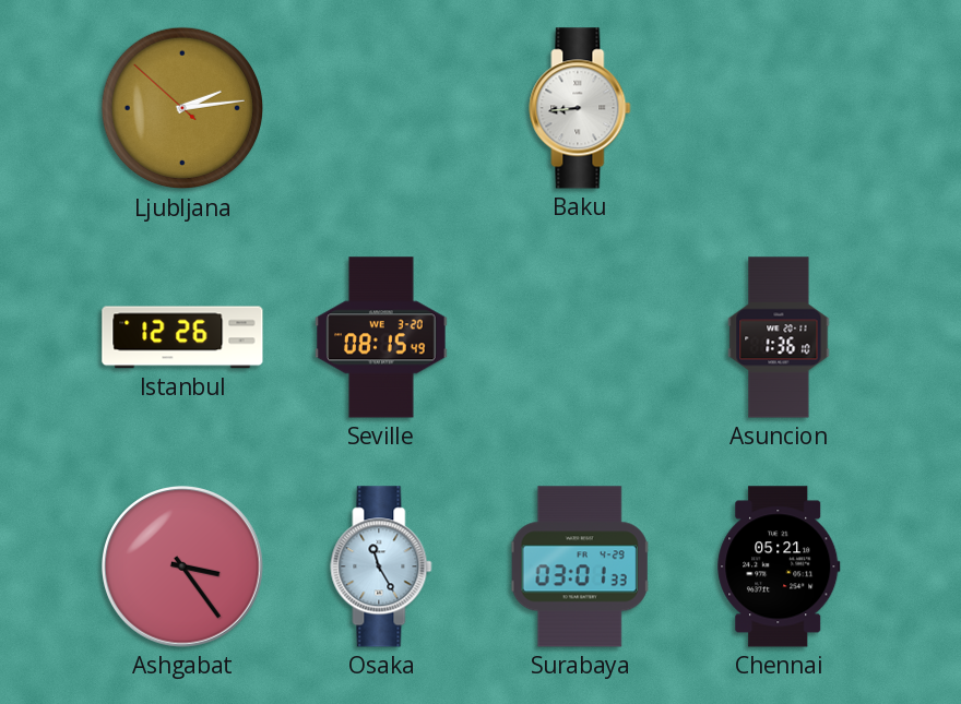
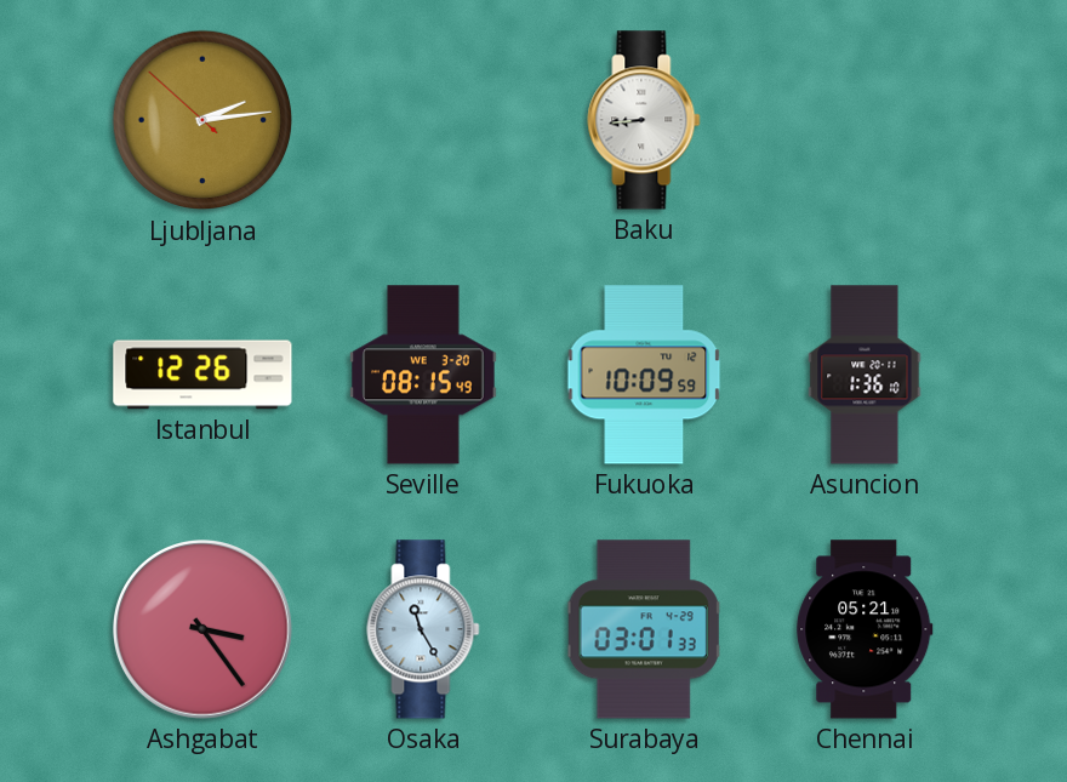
Fukuoka: none -> 10:09
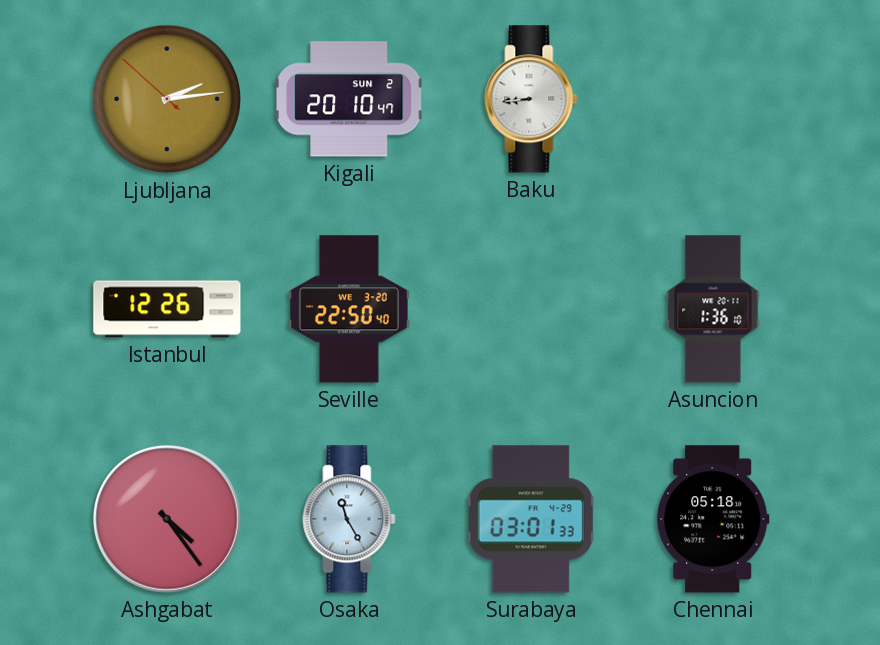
Kigali: none -> 20:10
Seville: 08:15 -> 22:50
Fukuoka: 10:09 -> none
Ashgabat: 3:24 -> 4:24
Chennai: 05:21 -> 05:18
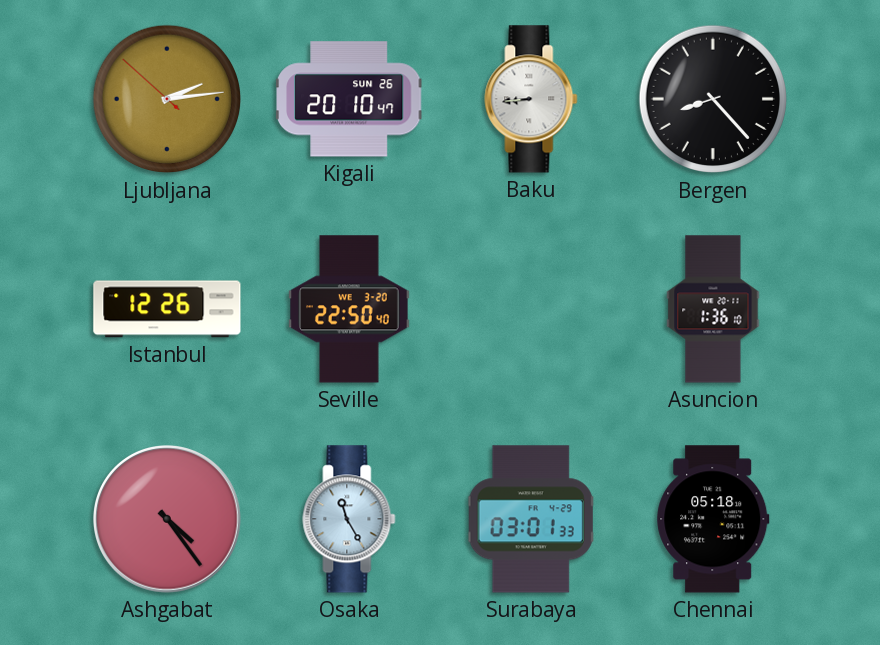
Kigali date: SUN 2 -> SUN 26
Bergen: none -> 8:23
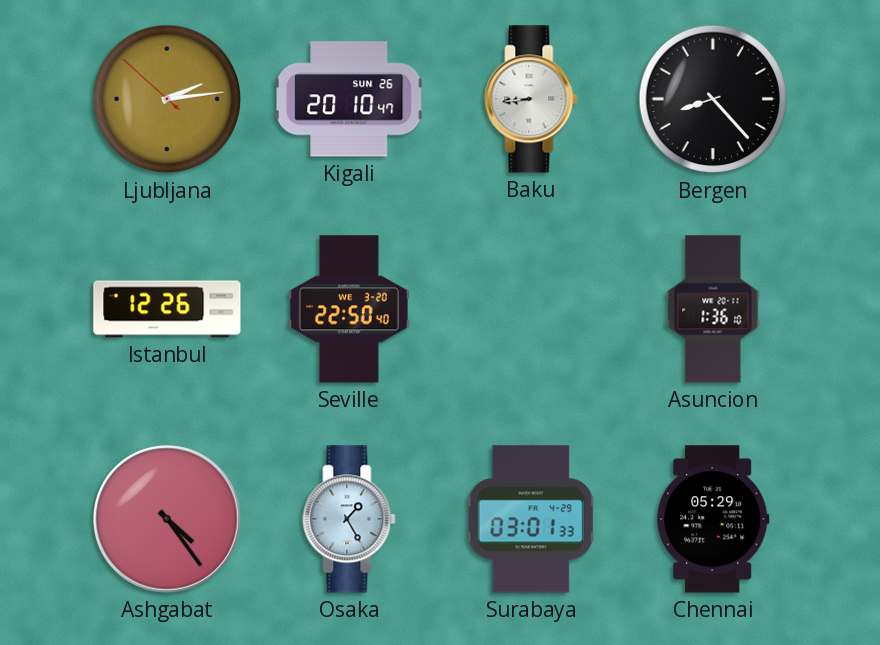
Osaka: 11:25 -> 1:25
Chennai: 05:18 -> 05:29
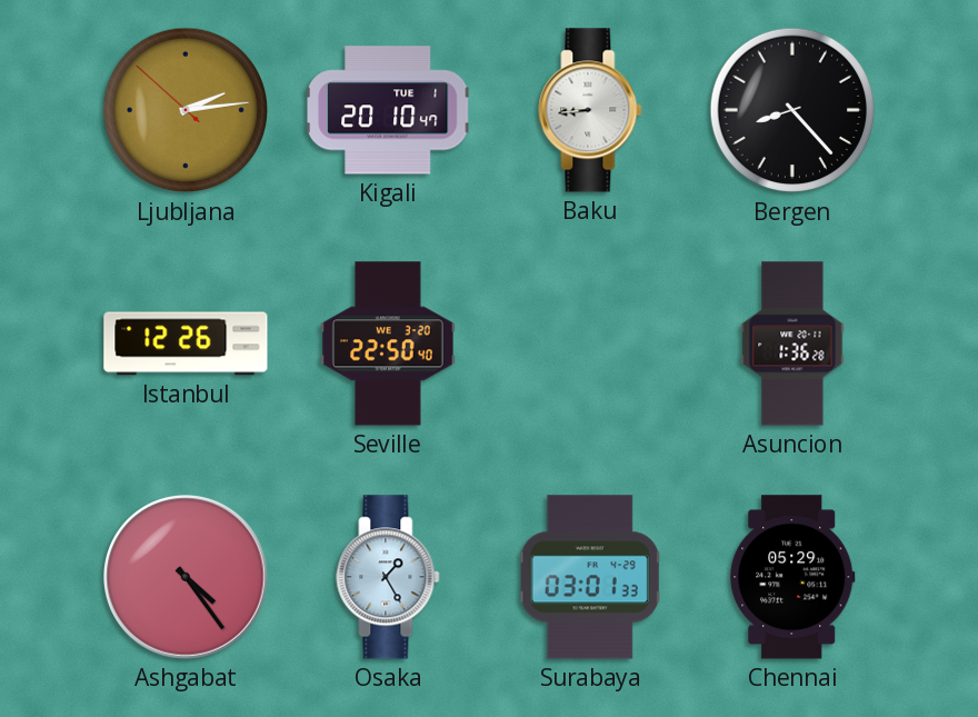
Kigali date: SUN 26 -> TUE 1
Asuncion: 1:36:10 -> 1:36:28
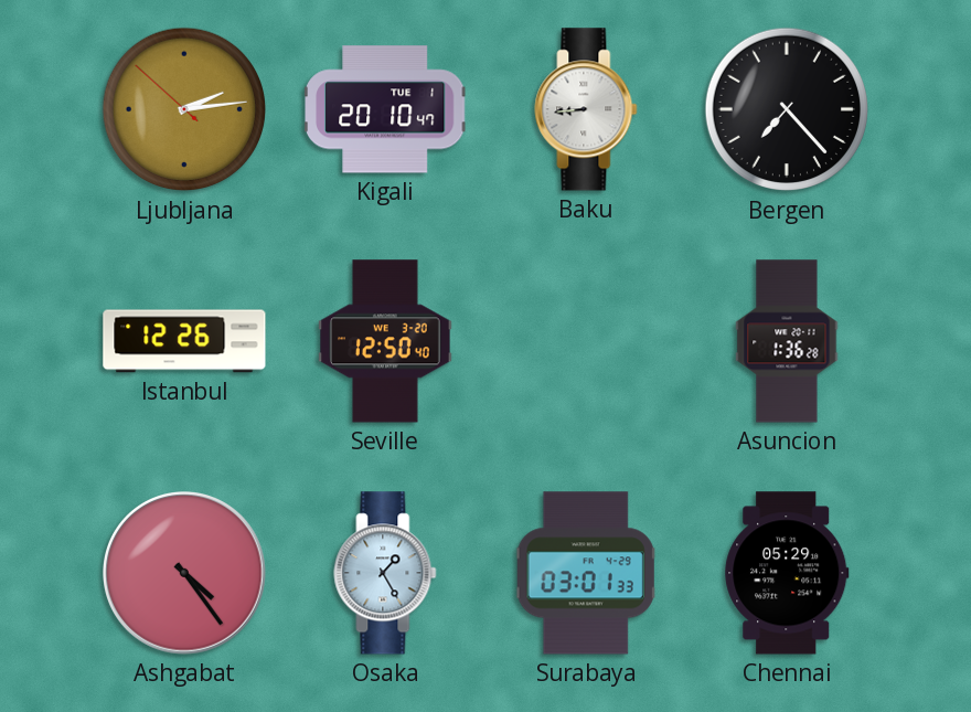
Bergen: 8:23 -> 7:23
Seville: 22:50 -> 12:50
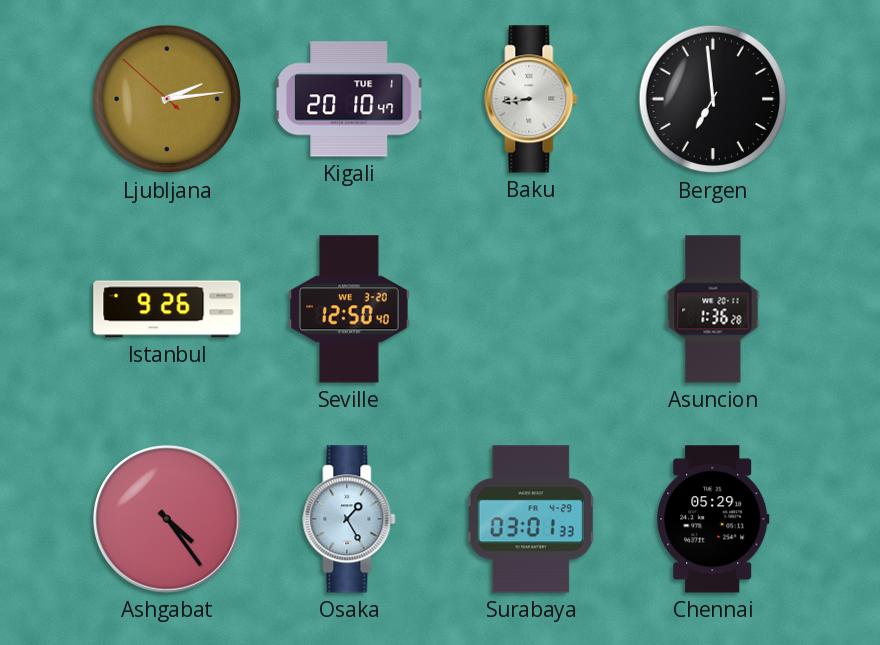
Bergen: 7:23 -> 6:59
Istanbul: 12:26 -> 9:26
